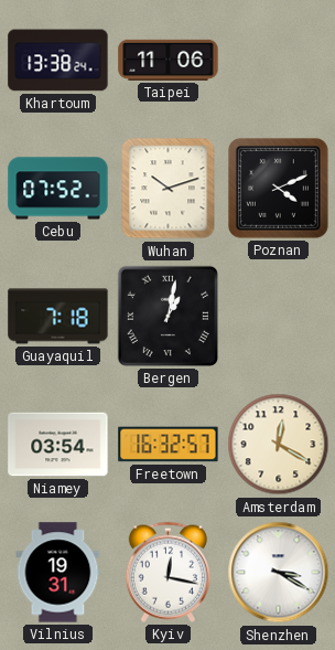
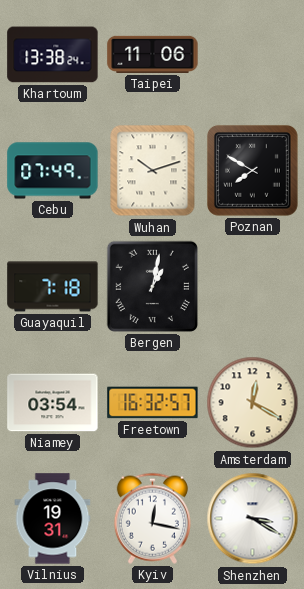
Cebu: 07:52 -> 07:49
Poznan: 4:11 -> 7:50
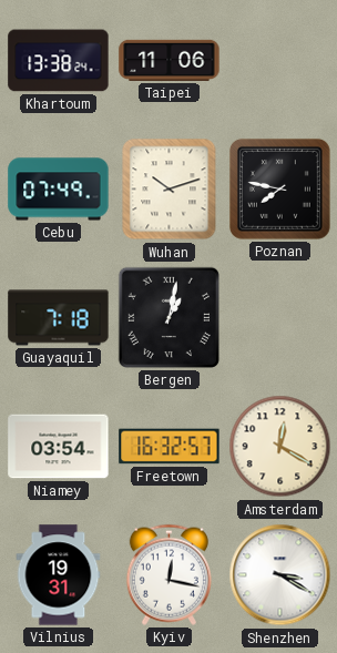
Poznan: 7:50 -> 7:47
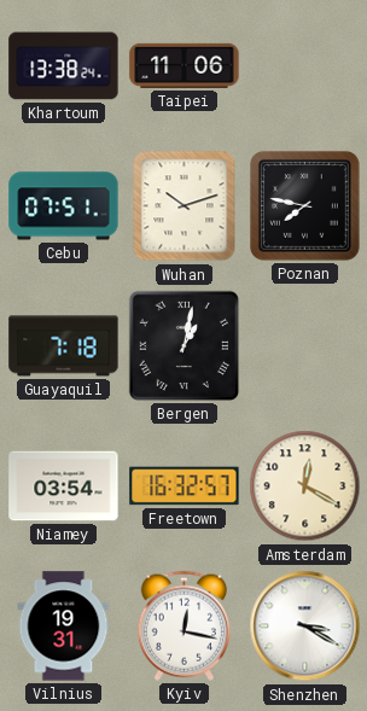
Cebu: 07:49 -> 07:51
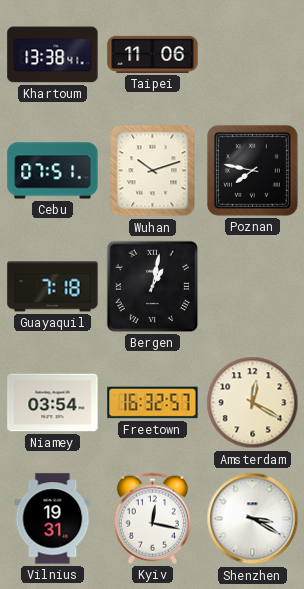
Khartoum: 13:38:24 -> 13:38:41
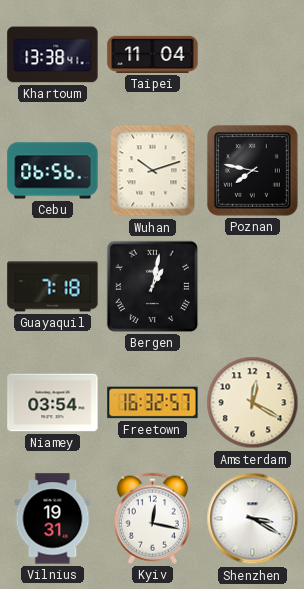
Taipei: 11:06 -> 11:04
Cebu: 07:51 -> 06:56
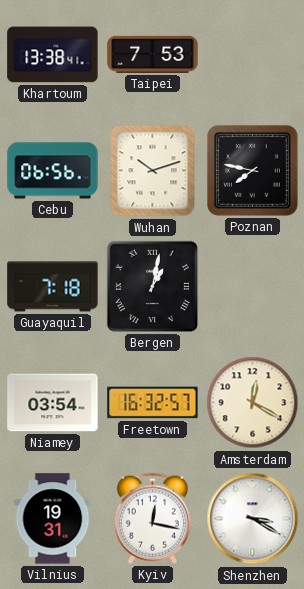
Taipei: 11:04 -> 7:53
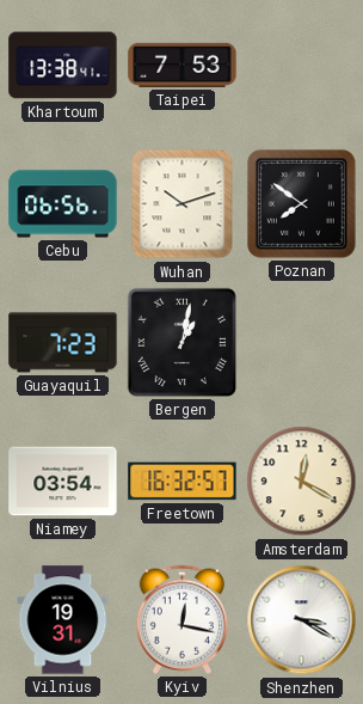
Poznan: 7:47 -> 7:51
Guayaquil: 7:18 -> 7:23
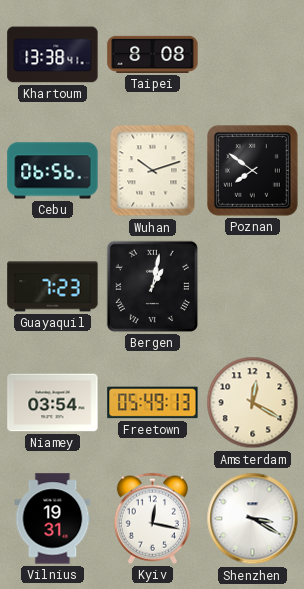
Taipei: 7:53 -> 8:08
Freetown: 16:32 -> 05:49
